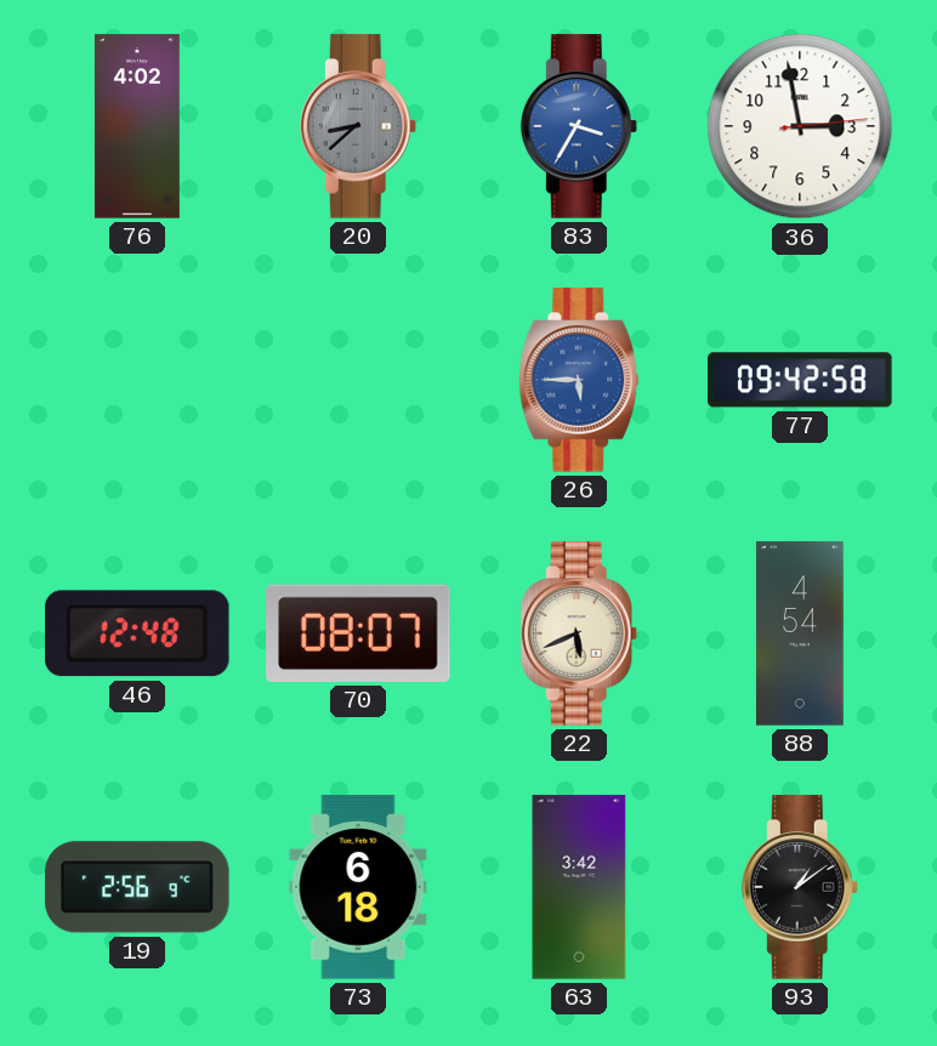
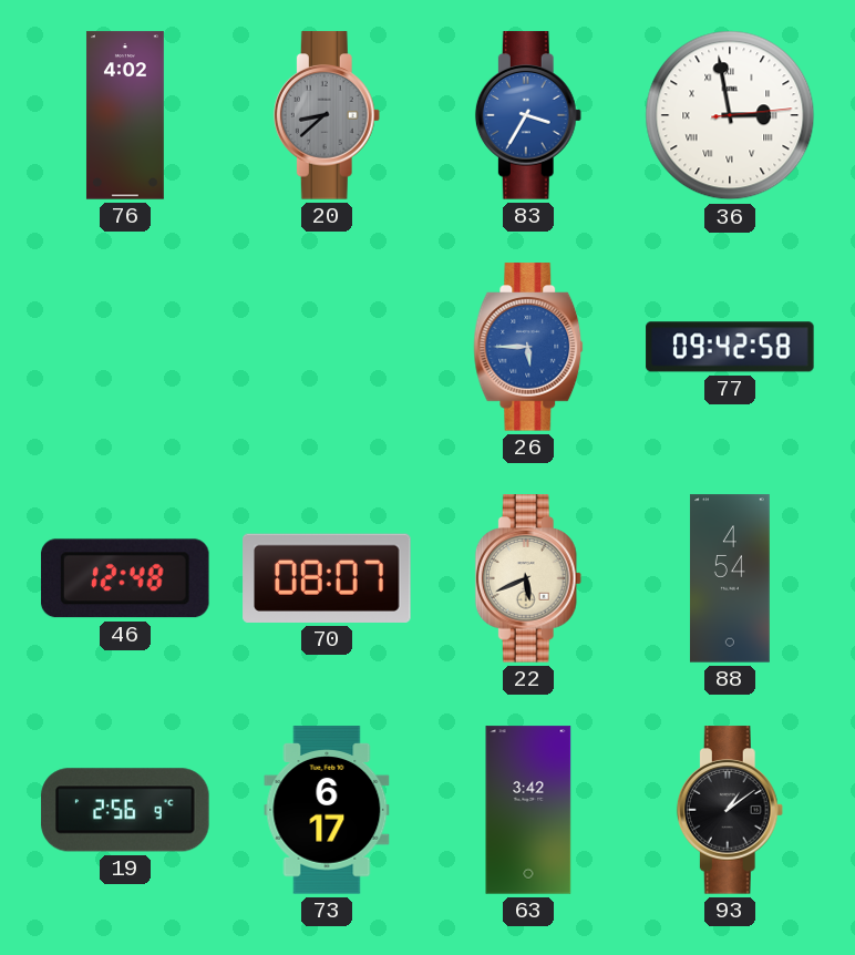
36 numerals: Arabic -> Roman
73: 6:18 -> 6:17
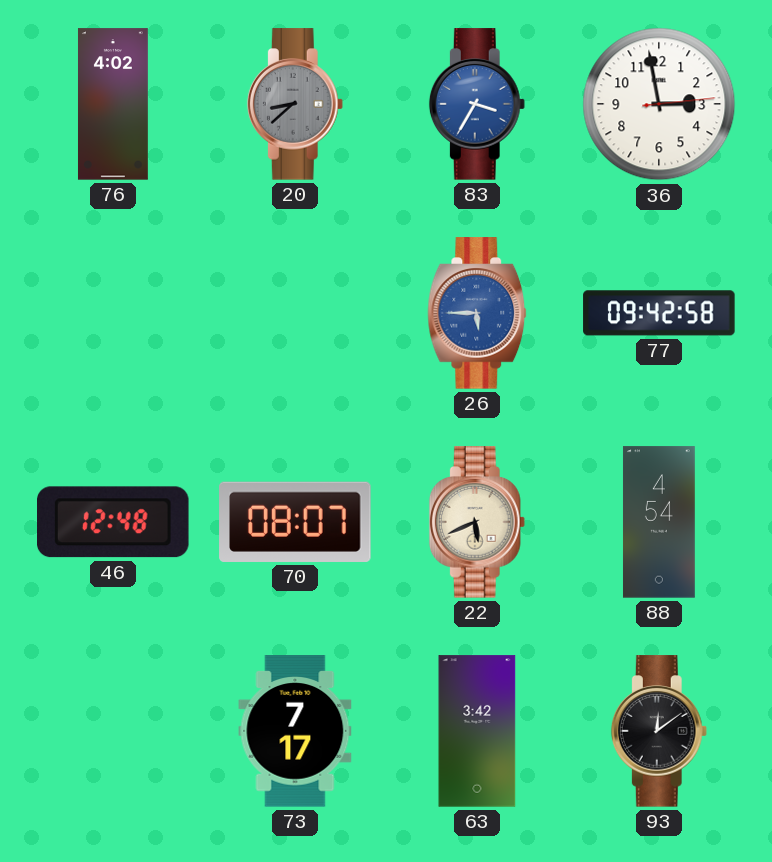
36 numerals: Roman -> Arabic
19: 2:56 -> none
73: 6:17 -> 7:17
93: 1:09 -> 12:09
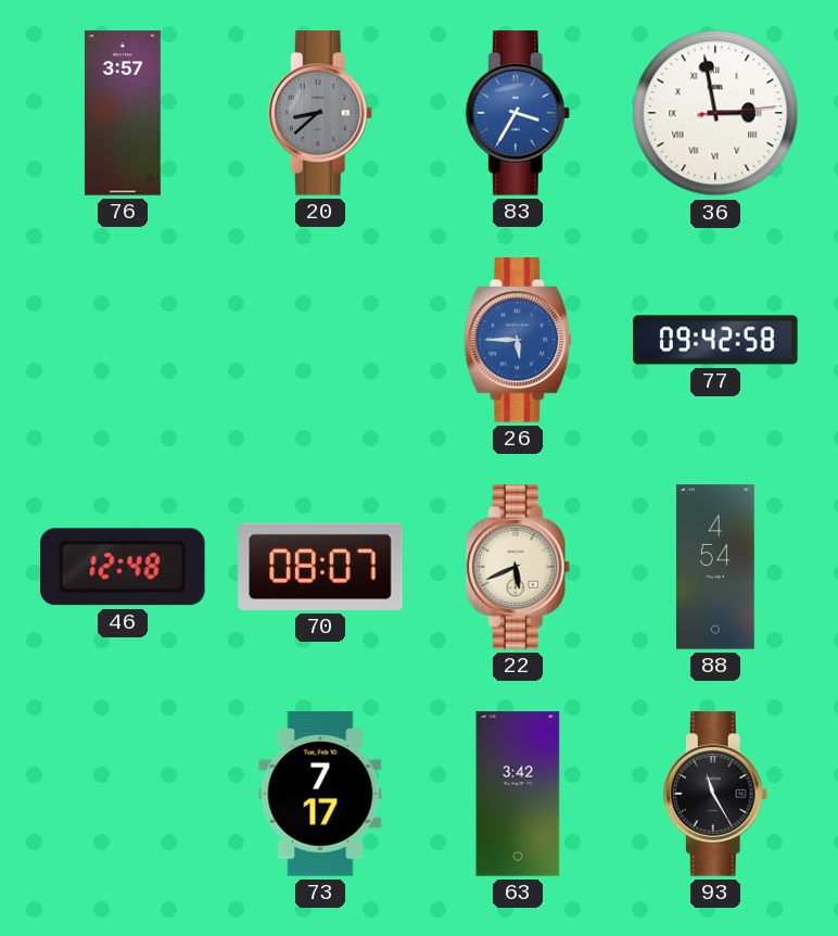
76: 4:02 -> 3:57
36 numerals: Arabic -> Roman
93: 12:09 -> 11:25
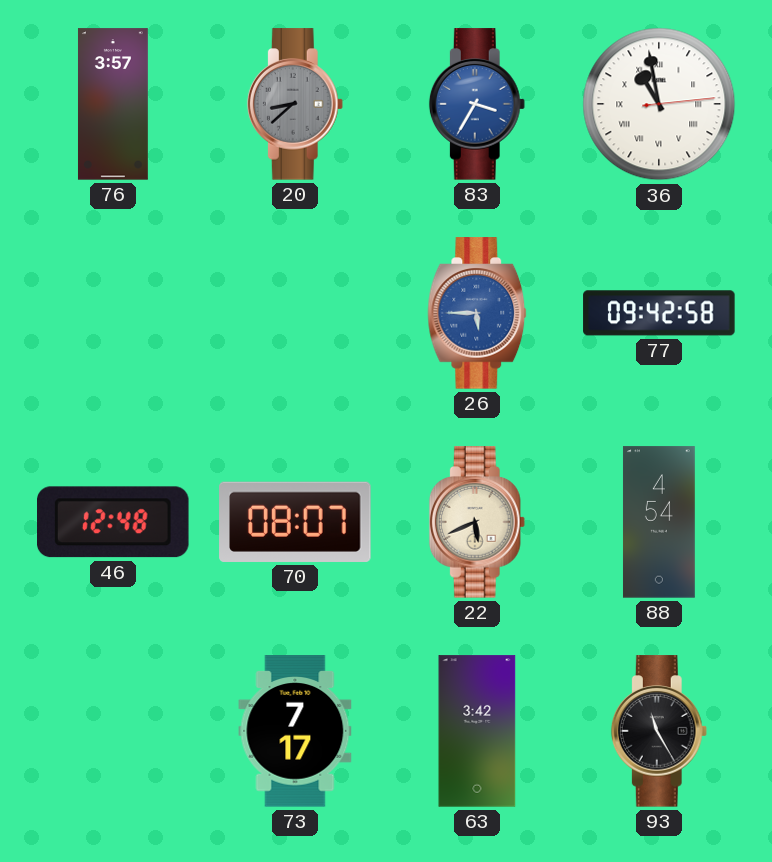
36: 2:58 -> 10:58
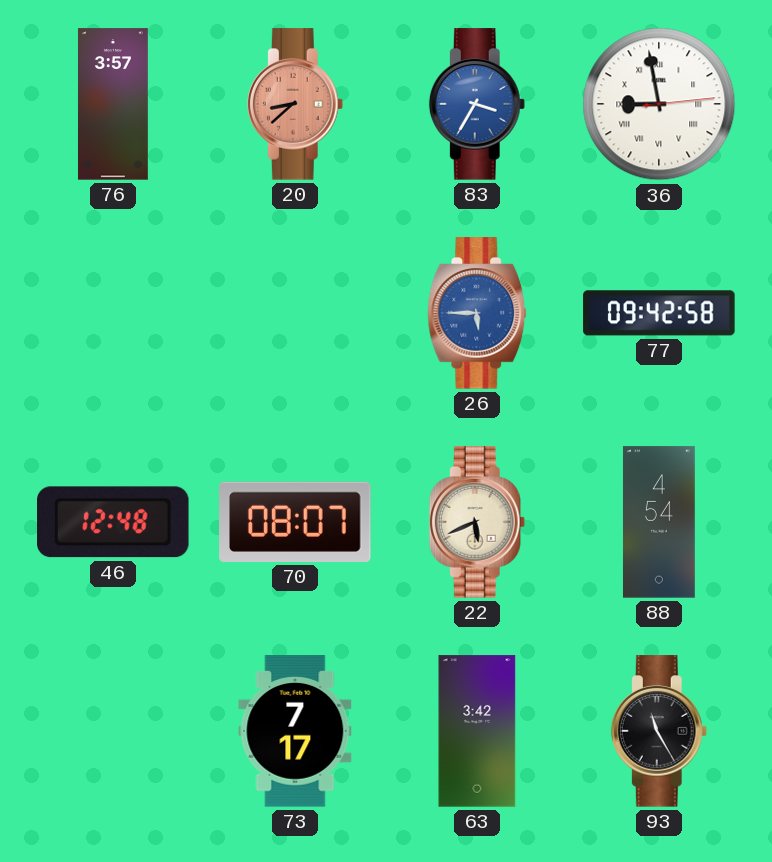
20 dial: grey -> salmon
36: 10:58 -> 8:58
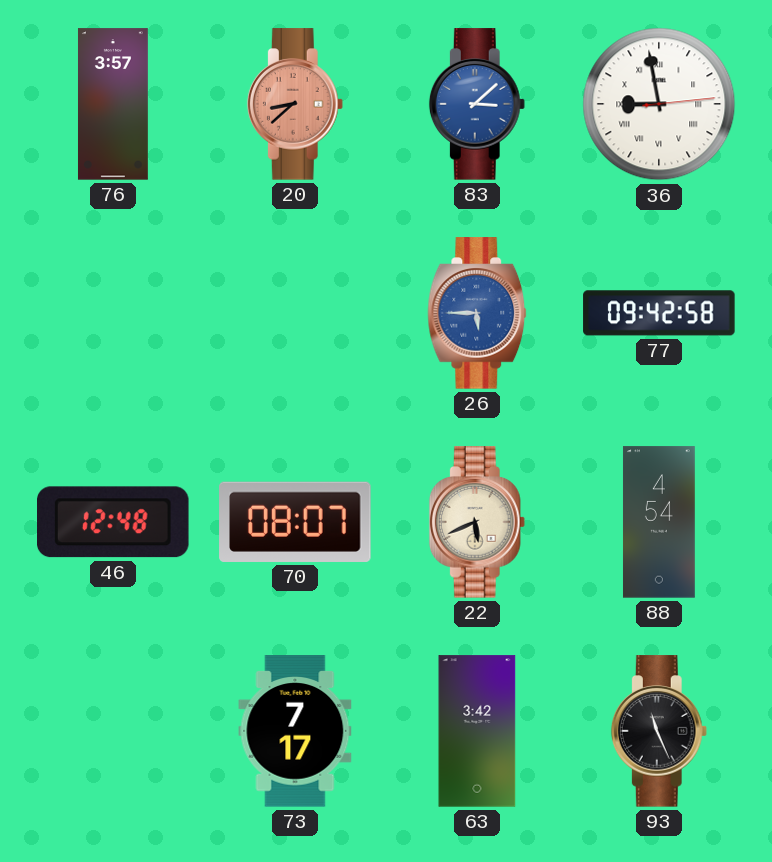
83: 3:35 -> 3:08
93: 11:25 -> 11:26
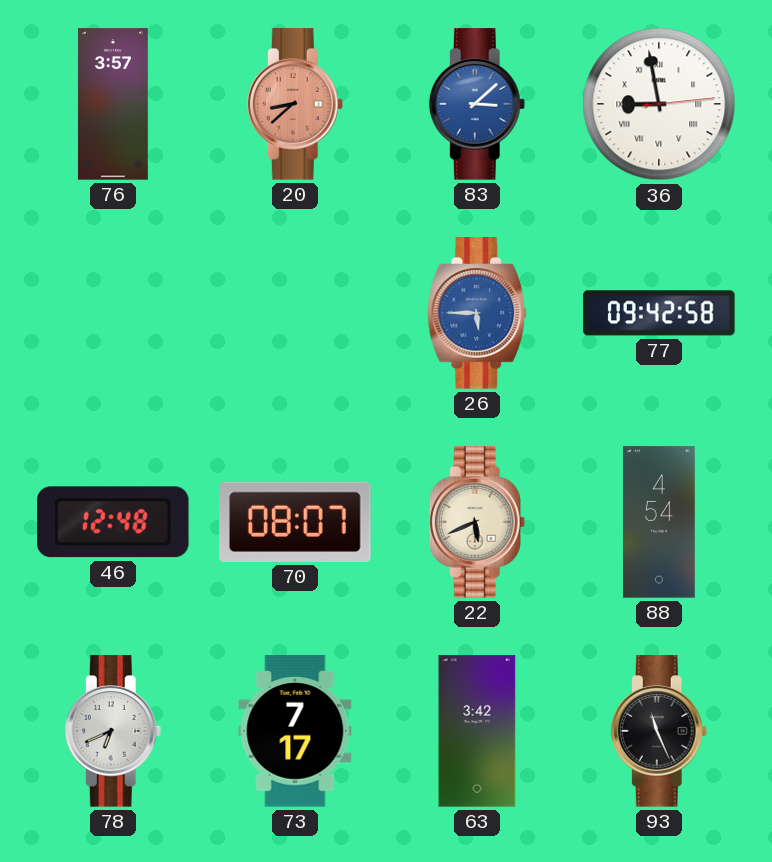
78: none -> 6:41
